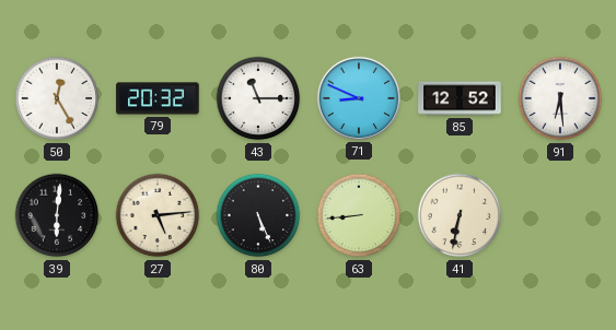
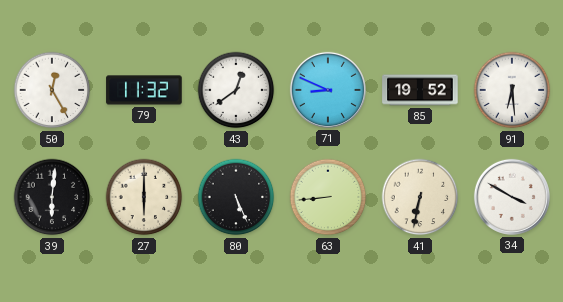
79: 20:32 -> 11:32
43: 11:15 -> 12:39
85: 12:52 -> 19:52
27: 5:14 -> 6:00
34: none -> 3:50
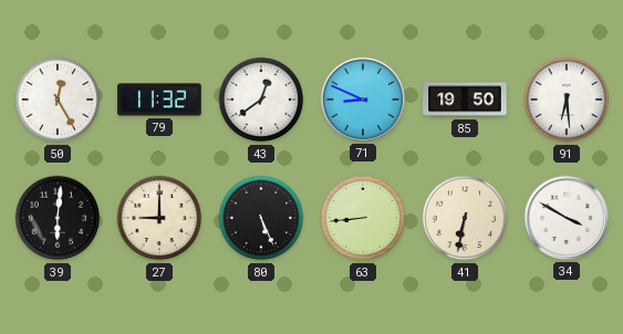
85: 19:52 -> 19:50
27: 6:00 -> 9:00
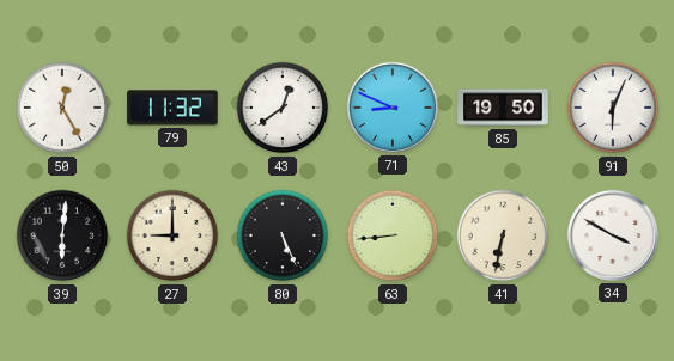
91: 6:29 -> 6:04
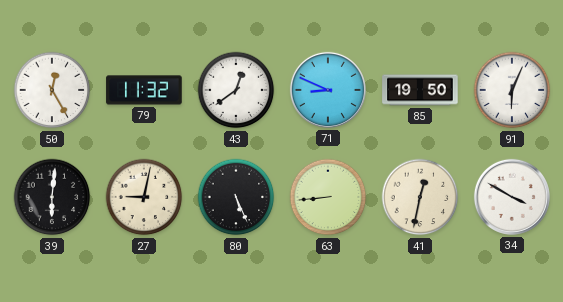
27: 9:00 -> 9:02
41: 6:32 -> 12:32
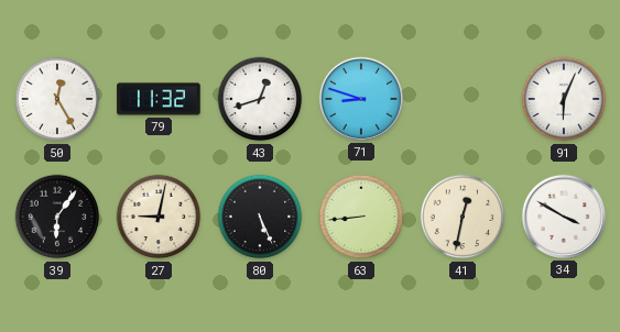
43: 12:39 -> 12:42
71: 8:49 -> 8:48
85: 19:50 -> none
39: 6:01 -> 6:06
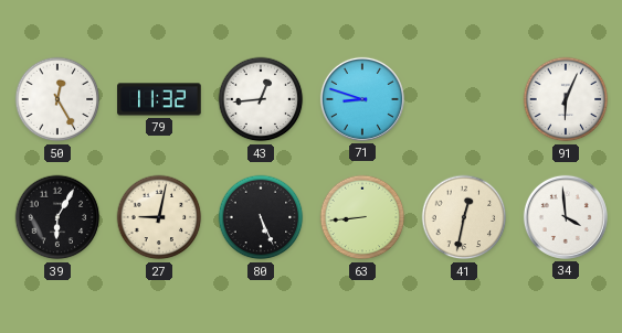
43: 12:42 -> 12:44
39: 6:06 -> 6:05
34: 3:50 -> 3:59
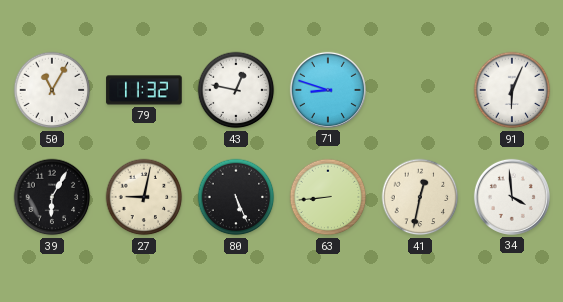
50: 12:25 -> 11:05
43: 12:44 -> 12:47
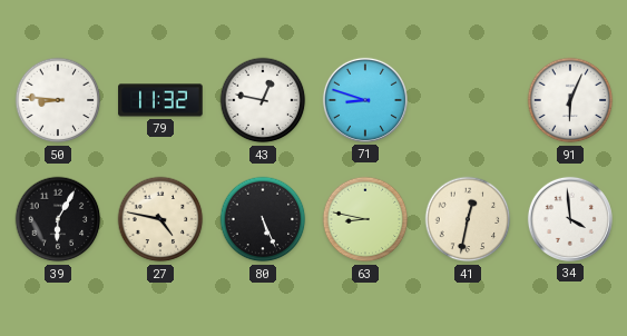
50: 11:05 -> 8:46
27: 9:02 -> 4:47
63: 8:44 -> 8:47
